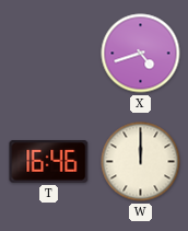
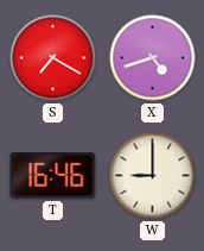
S: none -> 7:20
W: 12:00 -> 9:00
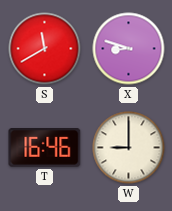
S: 7:20 -> 11:40
X: 4:42 -> 8:48
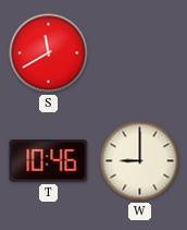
X: 8:48 -> none
T: 16:46 -> 10:46
